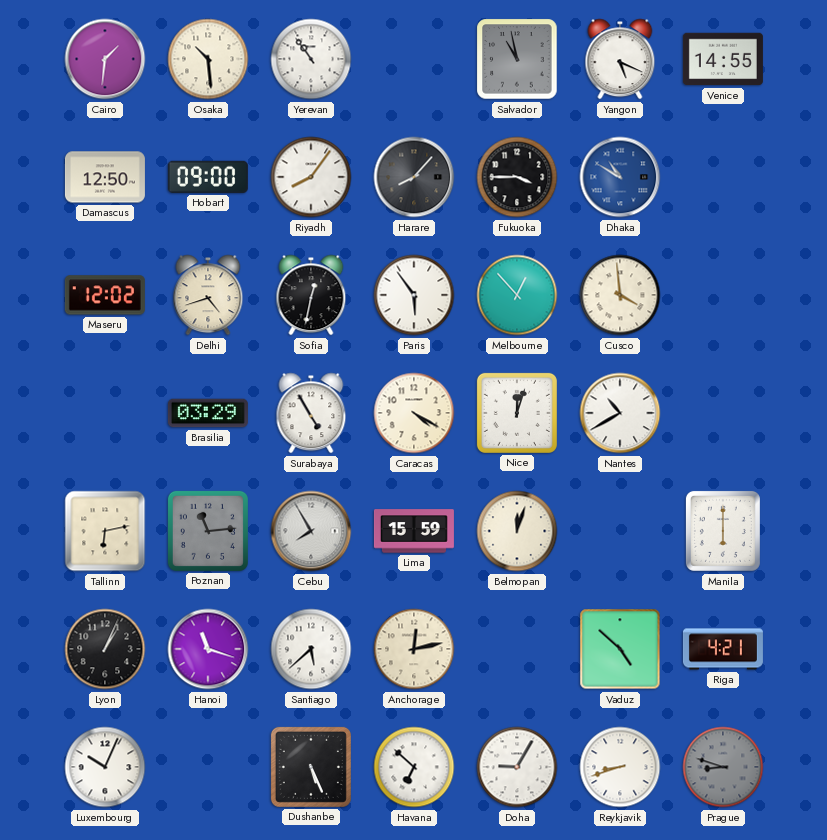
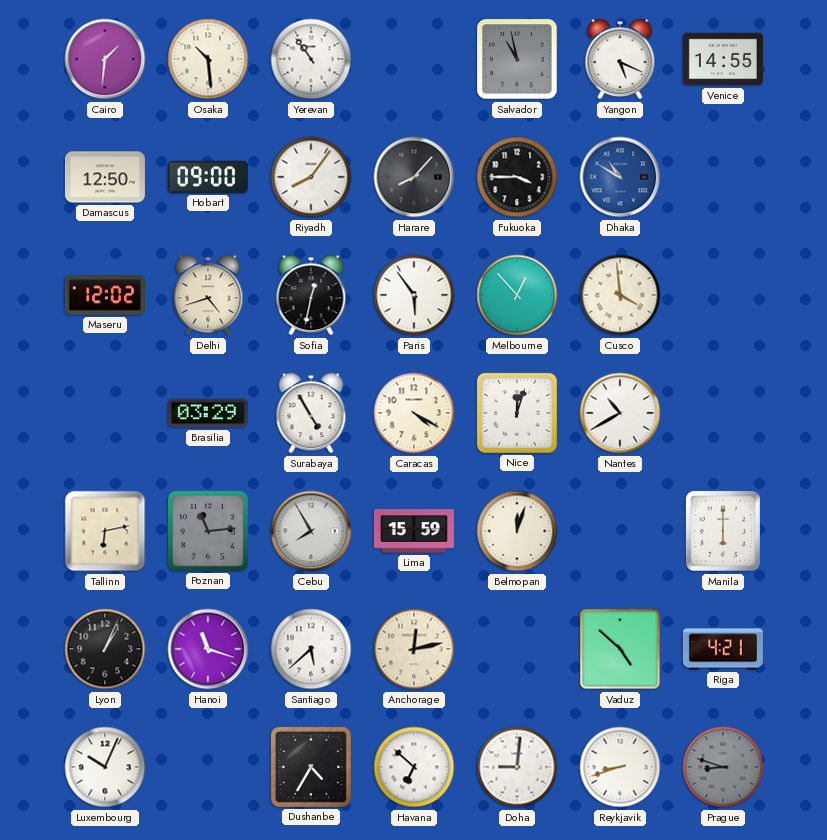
Dushanbe: 5:26 -> 4:35
Doha: 9:05 -> 9:01
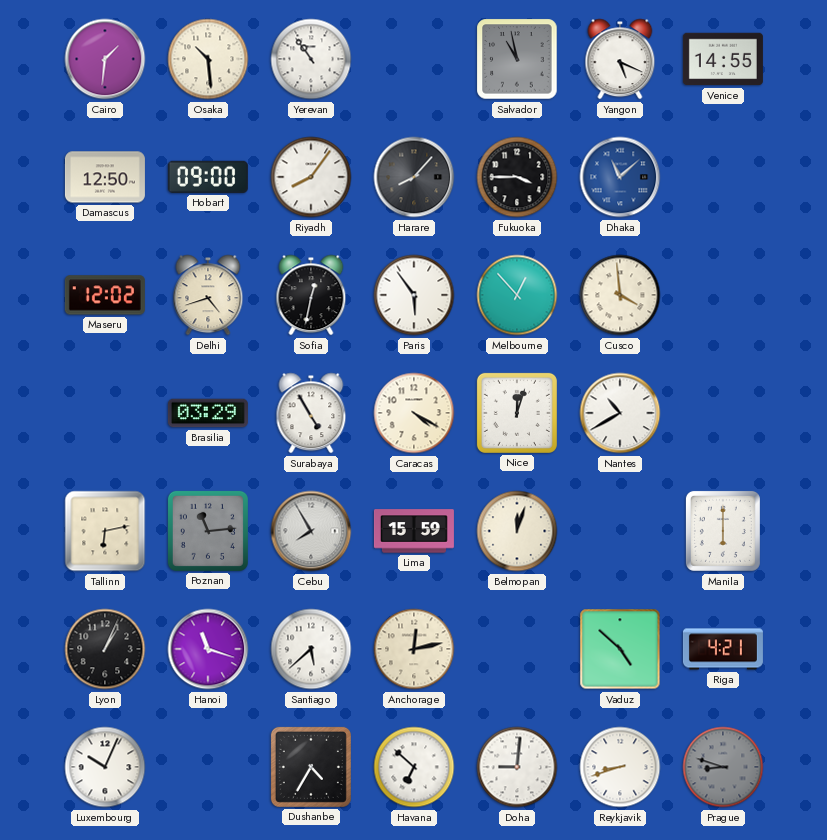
Dhaka: 10:50 -> 11:08
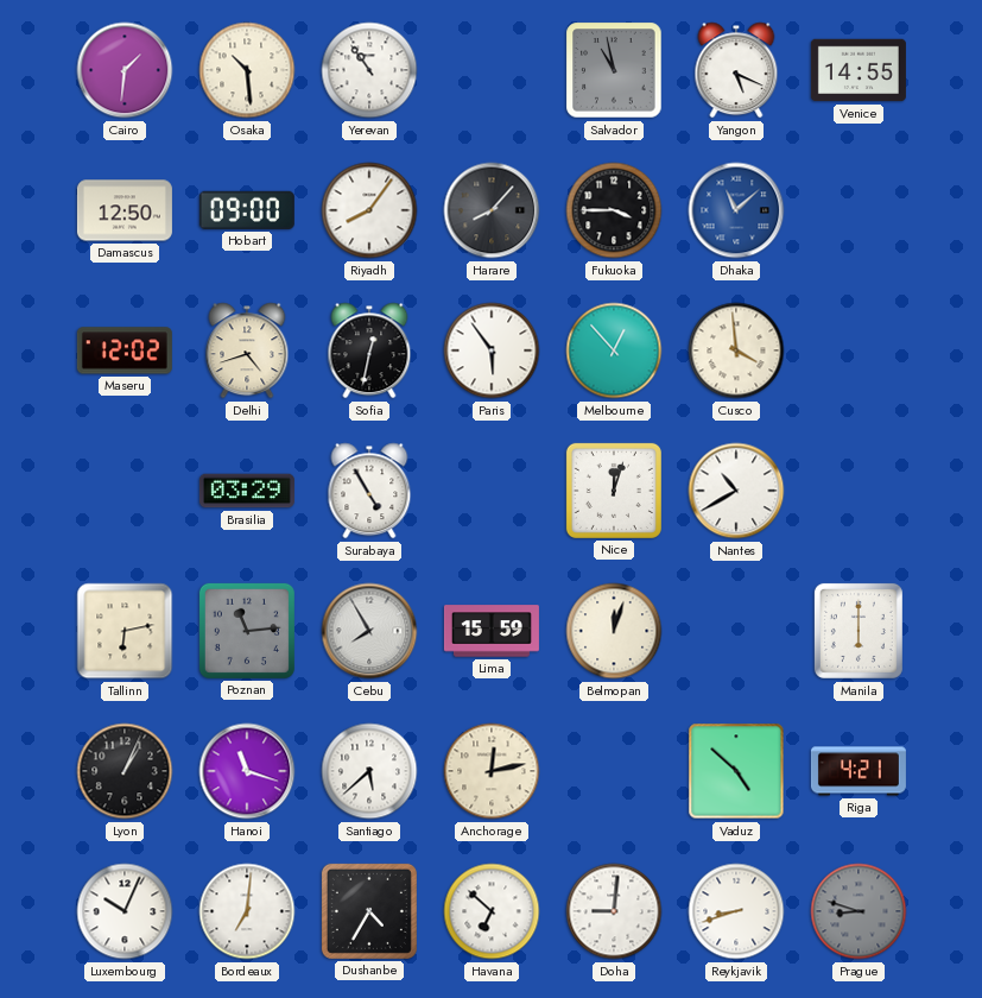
Caracas: 4:20 -> none
Bordeaux: none -> 7:01
